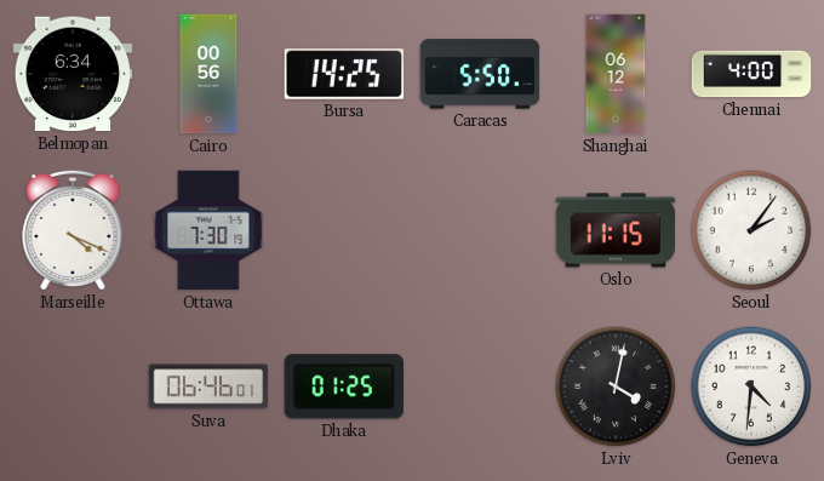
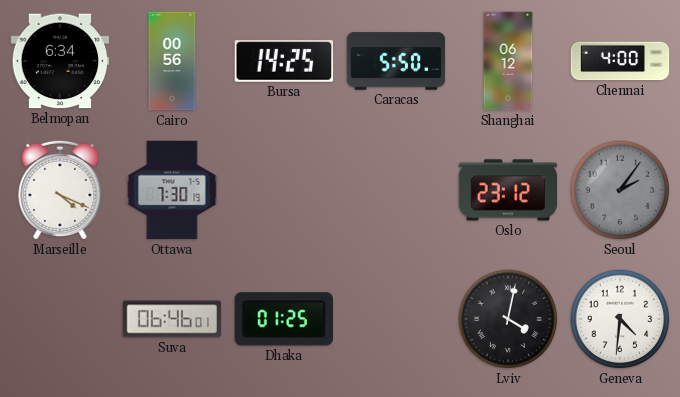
Oslo: 11:15 -> 23:12
Seoul dial: white -> grey
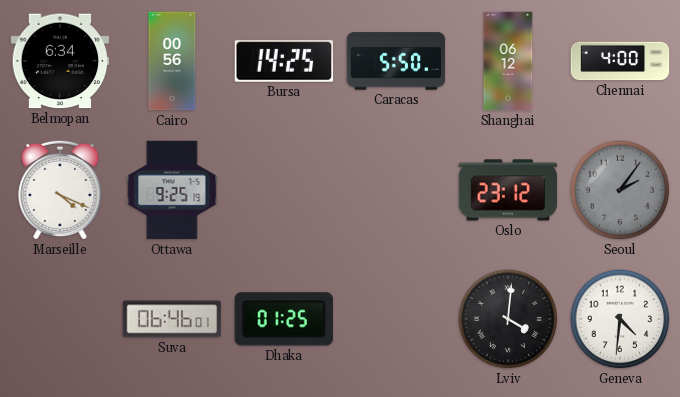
Ottawa: 7:30 -> 9:25
Lviv: 4:02 -> 4:01
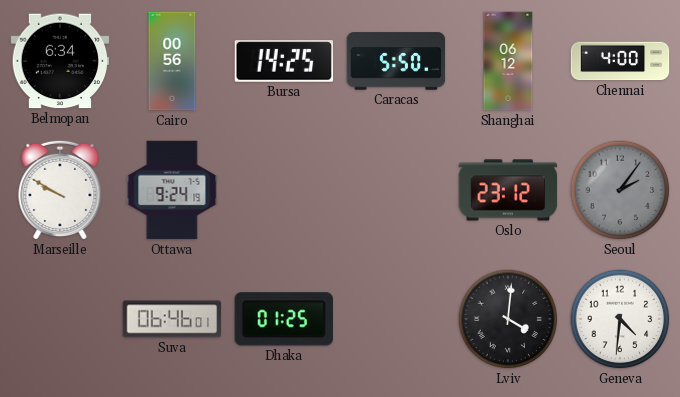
Marseille: 4:19 -> 9:50
Ottawa: 9:25 -> 9:24
